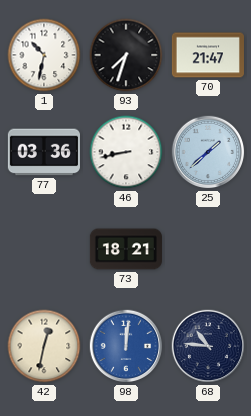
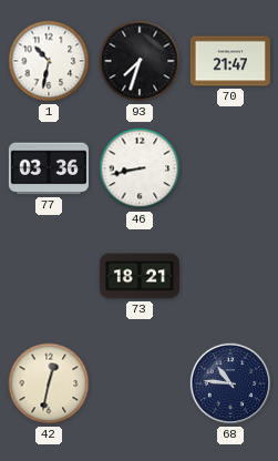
25: 1:38 -> none
98: 12:01 -> none
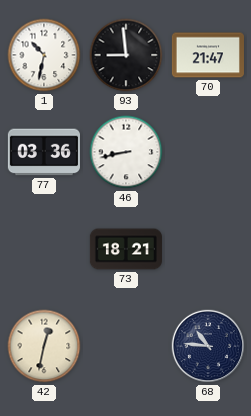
93: 7:33 -> 8:59
